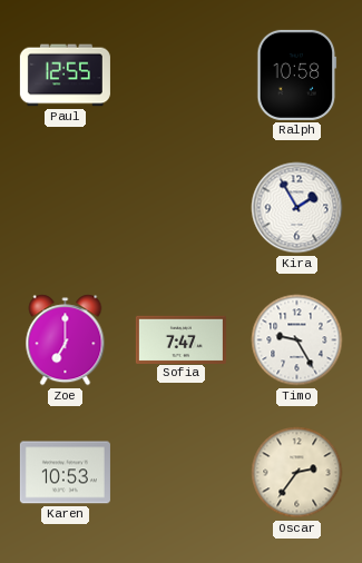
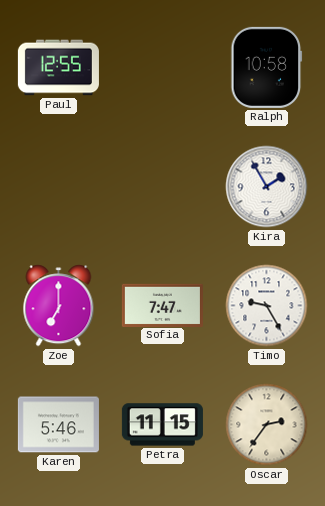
Karen: 10:53 -> 5:46
Petra: none -> 11:15
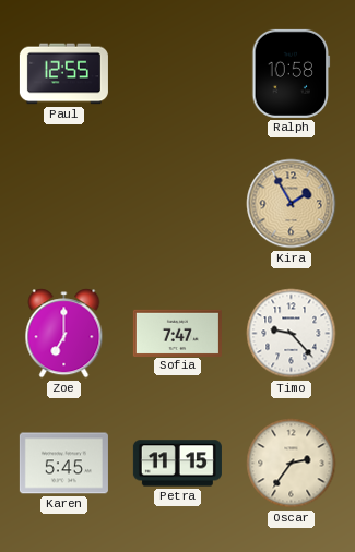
Kira dial: white -> champagne
Timo: 9:25 -> 9:23
Karen: 5:46 -> 5:45
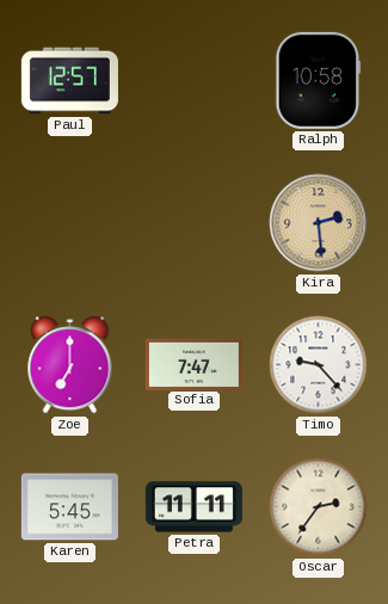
Paul: 12:55 -> 12:57
Kira: 1:55 -> 2:29
Petra: 11:15 -> 11:11
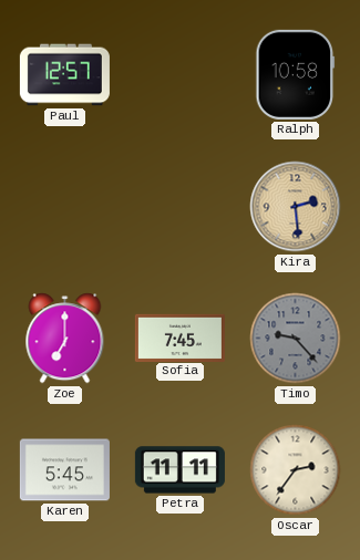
Sofia: 7:47 -> 7:45
Timo dial: white -> grey
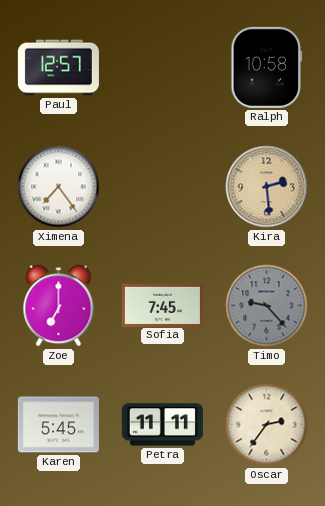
Ximena: none -> 7:24
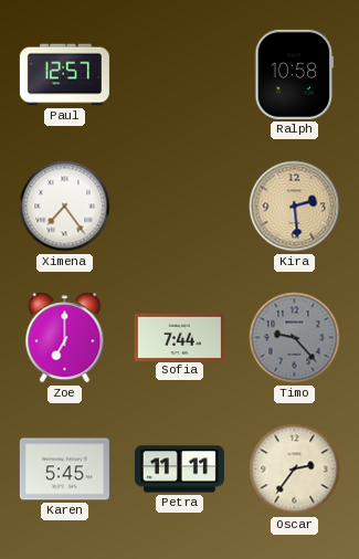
Sofia: 7:45 -> 7:44
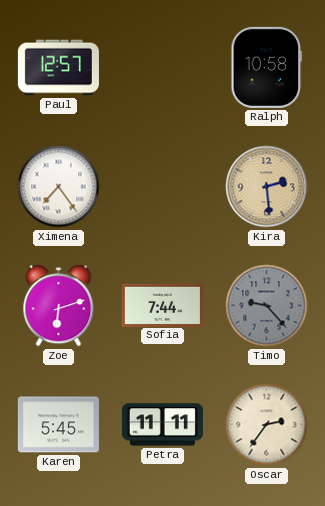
Zoe: 7:00 -> 6:12
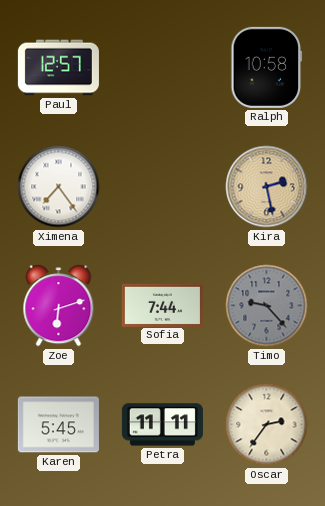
Kira: 2:29 -> 2:28
